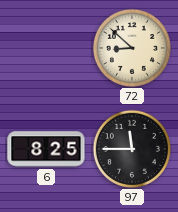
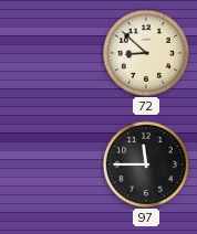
6: 8:25 -> none
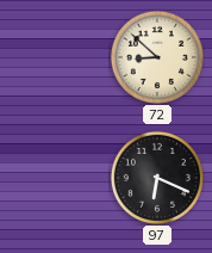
97: 11:45 -> 6:19
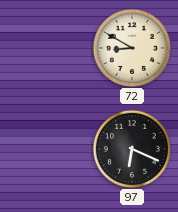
72: 8:52 -> 8:50
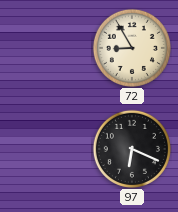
72: 8:50 -> 8:55
